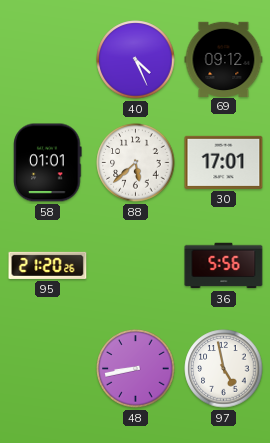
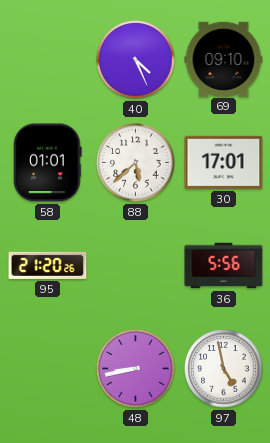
69: 09:12 -> 09:10
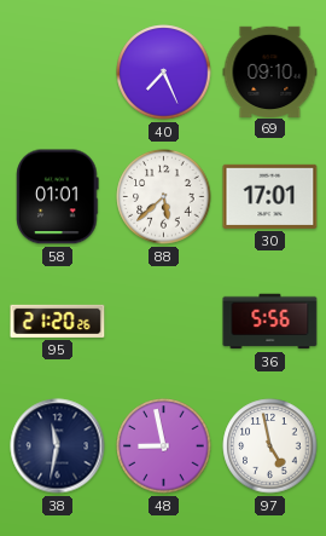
40: 4:26 -> 7:26
38: none -> 11:32
48: 8:43 -> 8:58
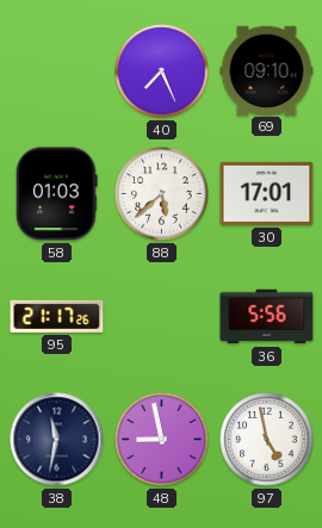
58: 01:01 -> 01:03
95: 21:20 -> 21:17
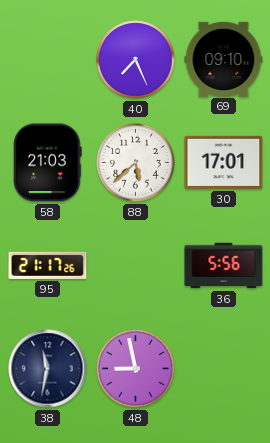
58: 01:03 -> 21:03
97: 4:58 -> none
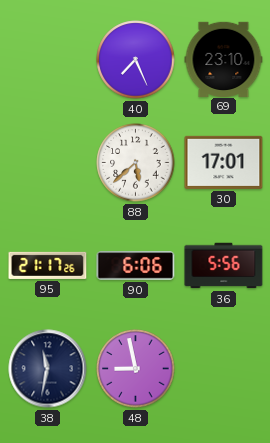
69: 09:10 -> 23:10
58: 21:03 -> none
90: none -> 6:06
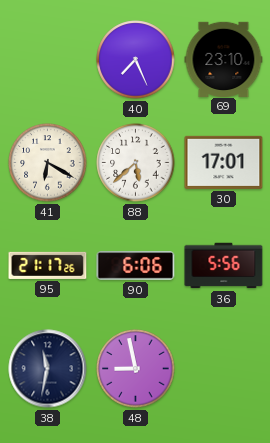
41: none -> 6:20
